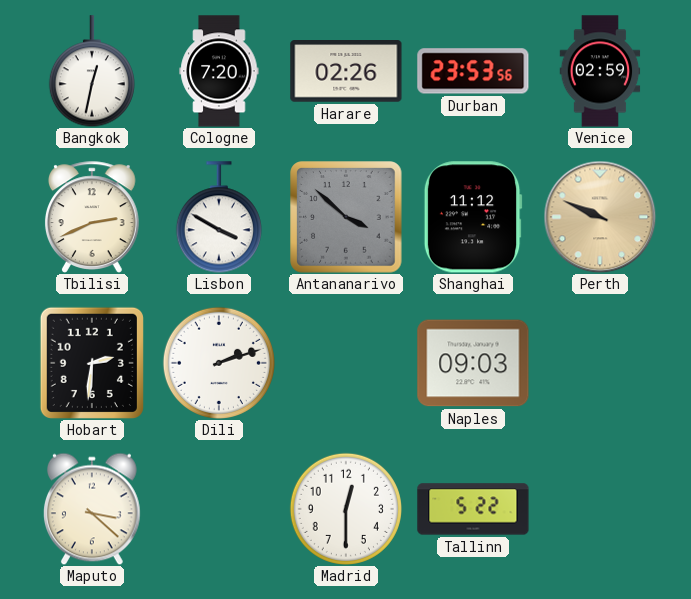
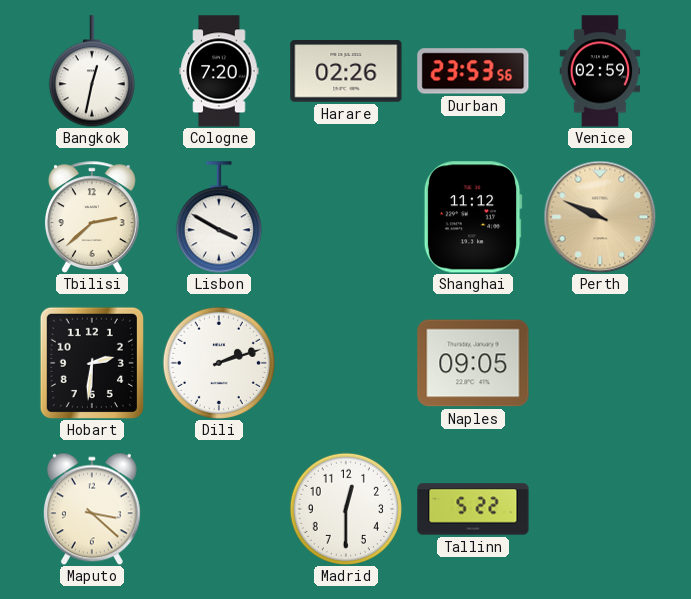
Tbilisi: 2:41 -> 2:38
Antananarivo: 3:52 -> none
Naples: 09:03 -> 09:05
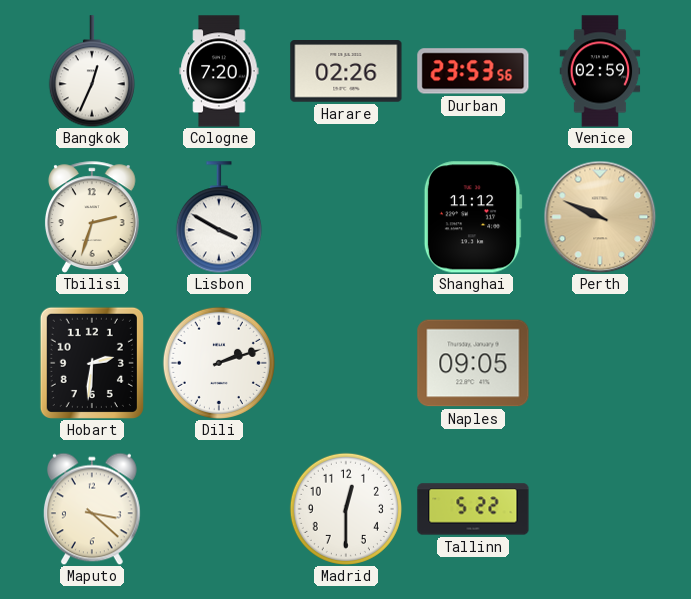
Bangkok: 12:32 -> 12:34
Tbilisi: 2:38 -> 2:33
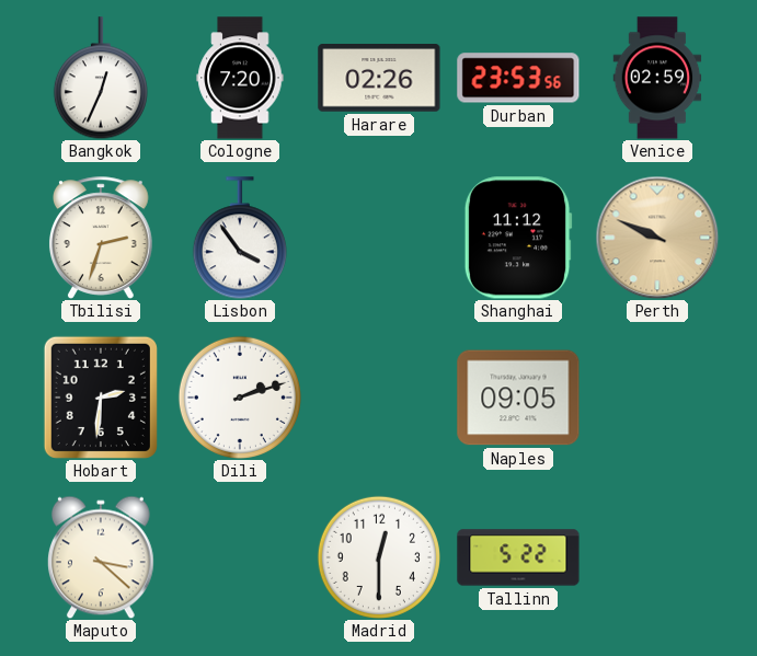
Lisbon: 3:50 -> 3:54
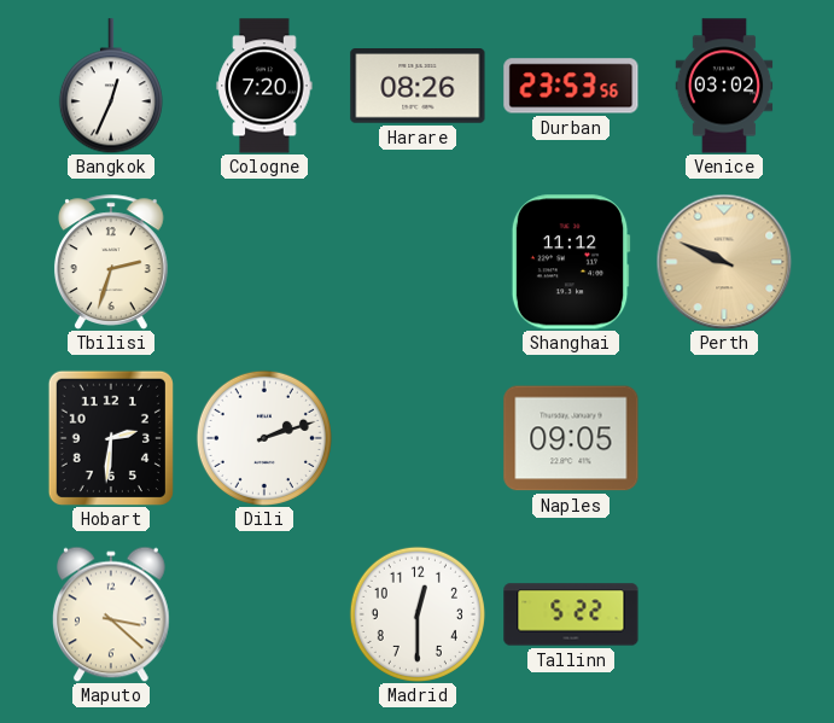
Harare: 02:26 -> 08:26
Venice: 02:59 -> 03:02
Lisbon: 3:54 -> none
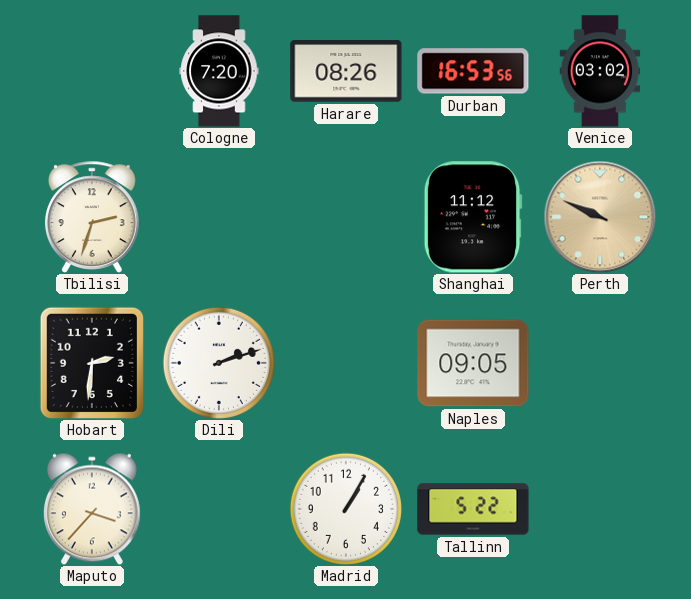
Bangkok: 12:34 -> none
Durban: 23:53 -> 16:53
Maputo: 3:22 -> 3:37
Madrid: 12:30 -> 1:05
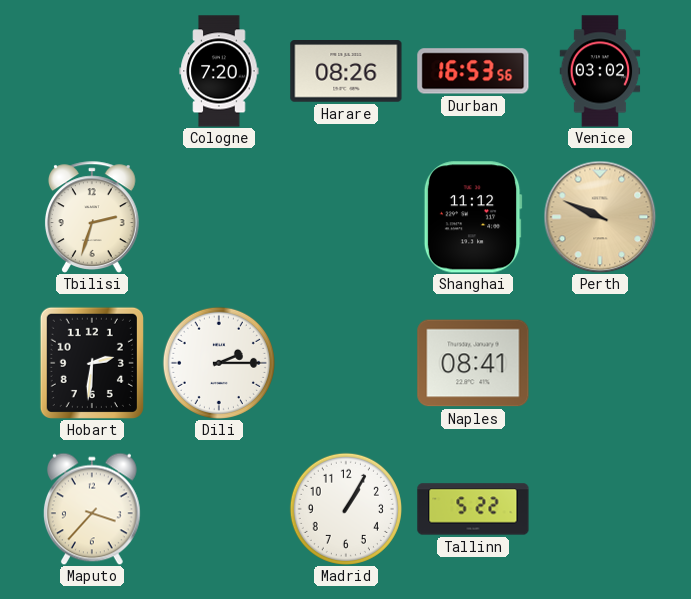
Dili: 2:12 -> 2:15
Naples: 09:05 -> 08:41
